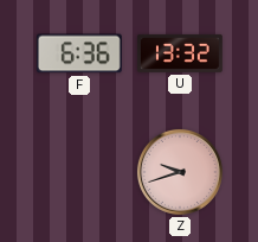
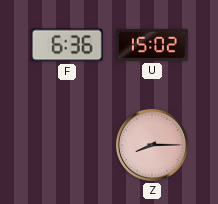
U: 13:32 -> 15:02
Z: 9:42 -> 8:15
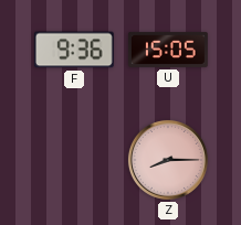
F: 6:36 -> 9:36
U: 15:02 -> 15:05
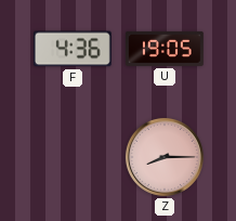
F: 9:36 -> 4:36
U: 15:05 -> 19:05
